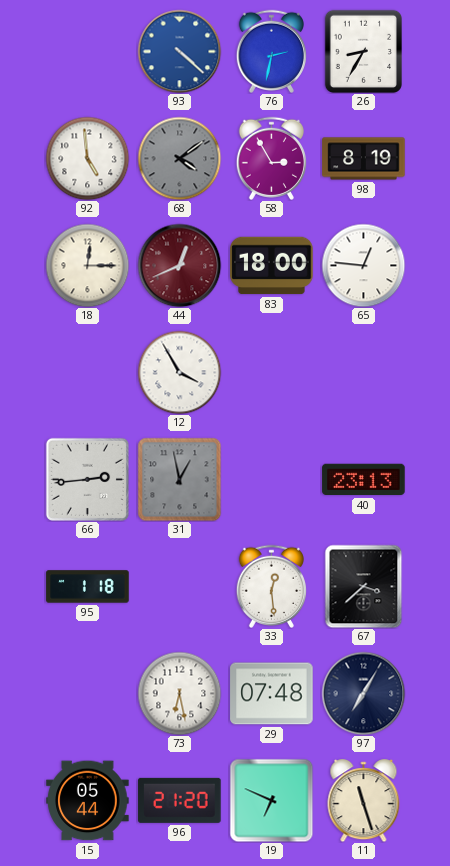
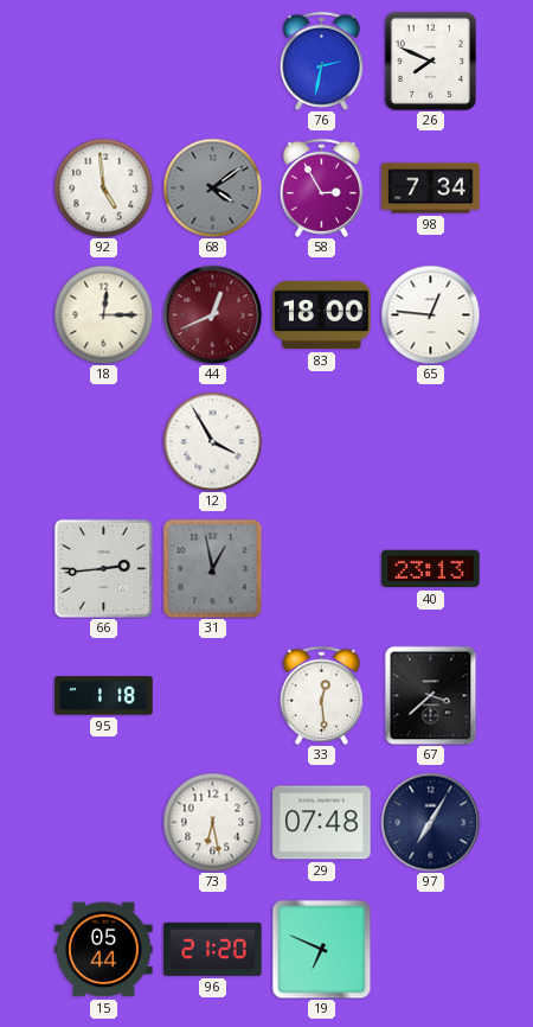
93: 4:22 -> none
26: 8:35 -> 7:49
98: 8:19 -> 7:34
11: 11:27 -> none
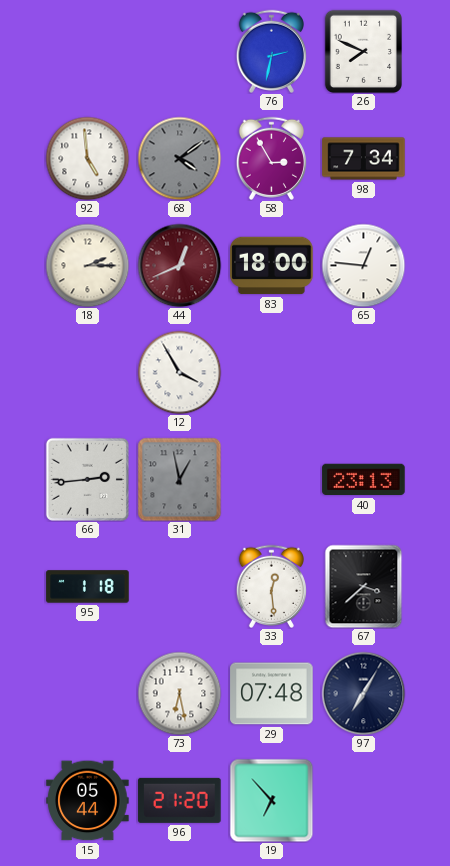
18: 12:15 -> 2:15
19: 6:49 -> 6:53
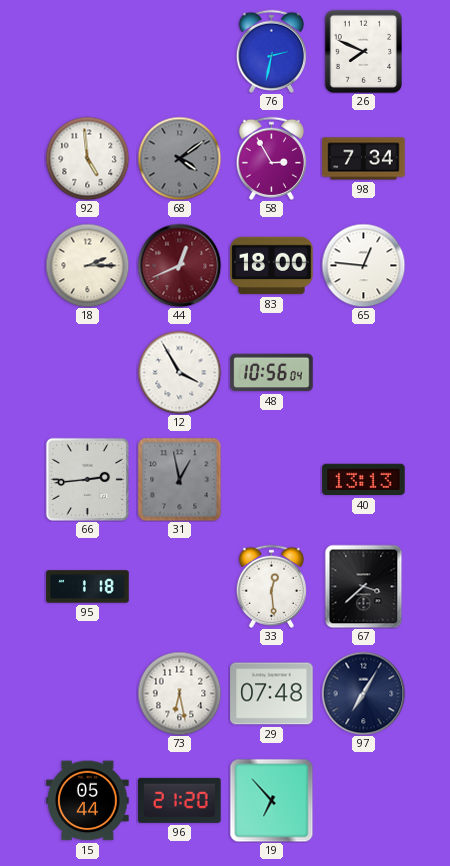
48: none -> 10:56
40: 23:13 -> 13:13
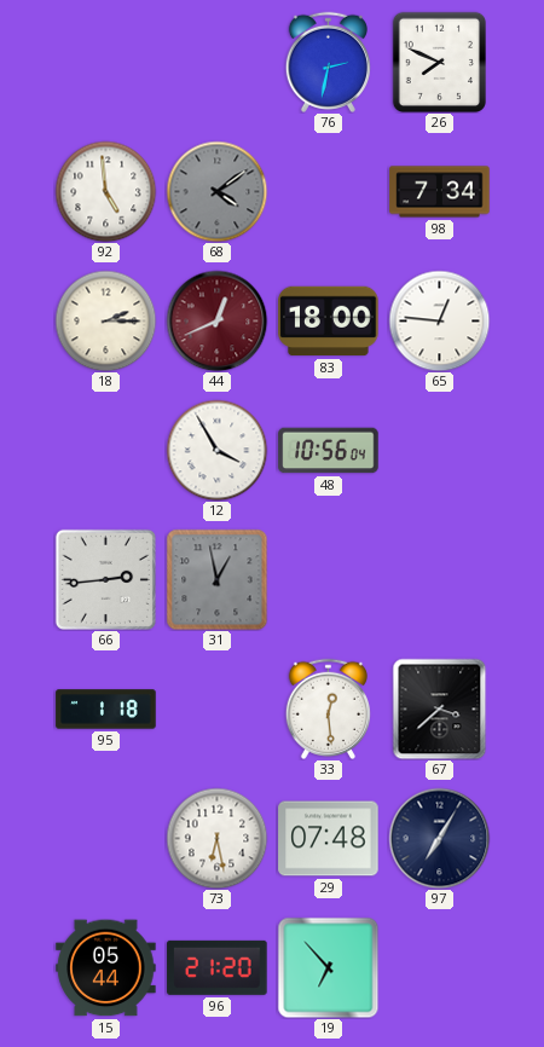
58: 2:55 -> none
40: 13:13 -> none
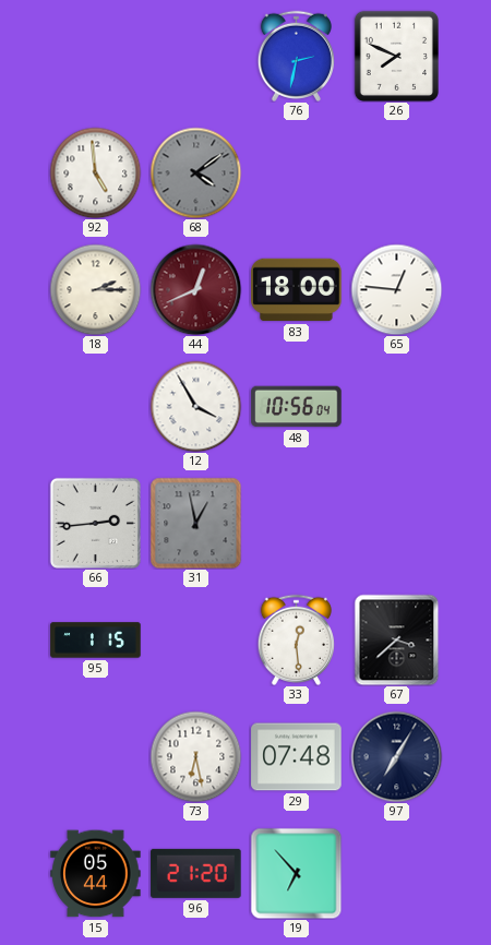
98: 7:34 -> none
95: 1:18 -> 1:15
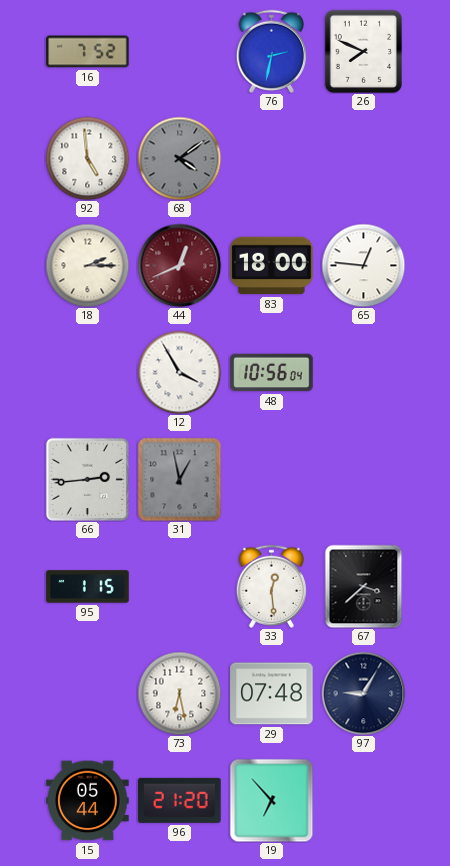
16: none -> 7:52
97: 7:05 -> 9:05
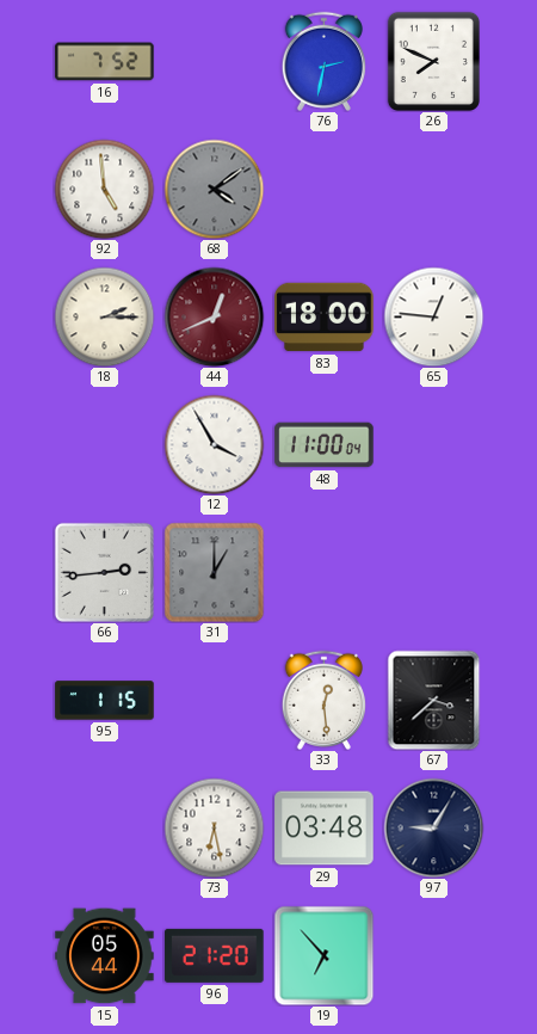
48: 10:56 -> 11:00
31: 12:58 -> 1:00
29: 07:48 -> 03:48
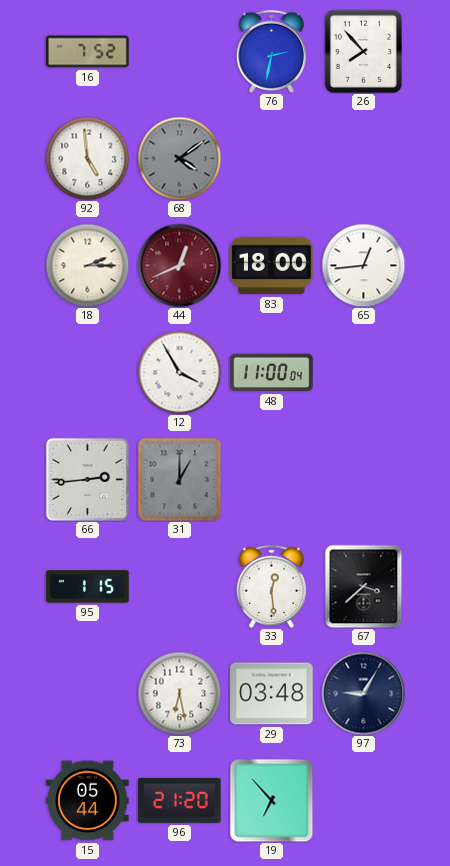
26: 7:49 -> 7:53
65: 12:46 -> 12:44
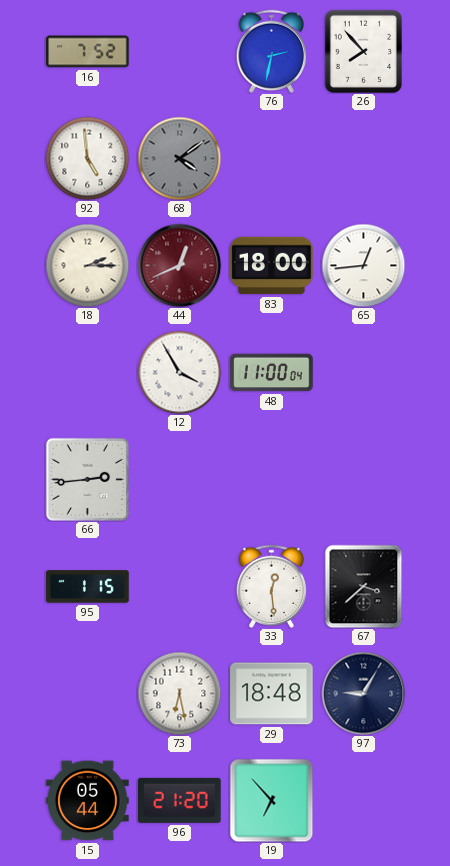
31: 1:00 -> none
29: 03:48 -> 18:48
